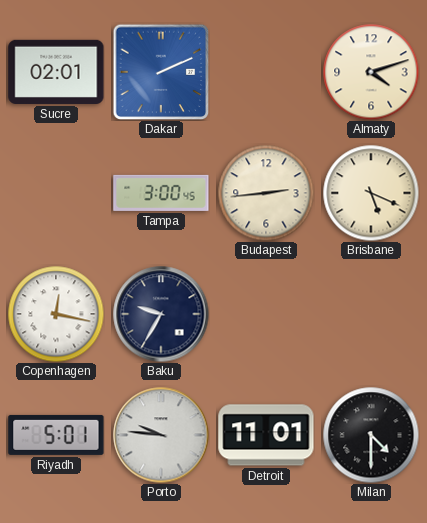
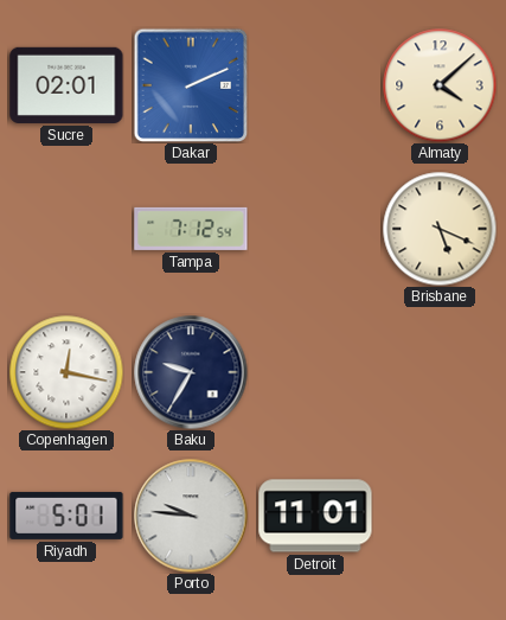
Almaty: 4:12 -> 4:08
Tampa: 3:00 -> 7:12
Budapest: 2:44 -> none
Milan: 4:30 -> none
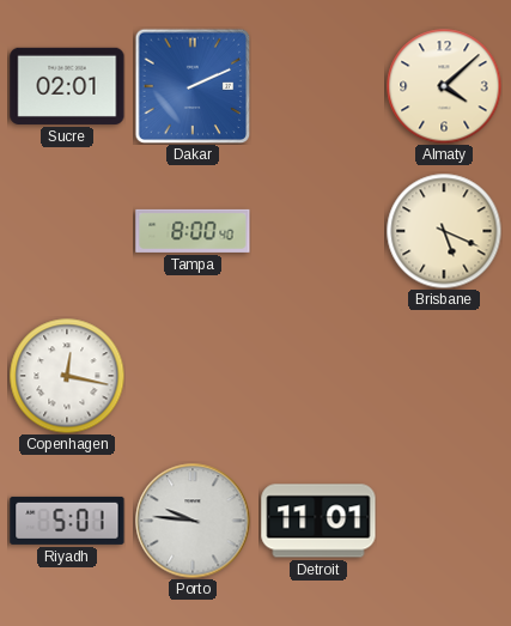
Tampa: 7:12 -> 8:00
Baku: 9:35 -> none
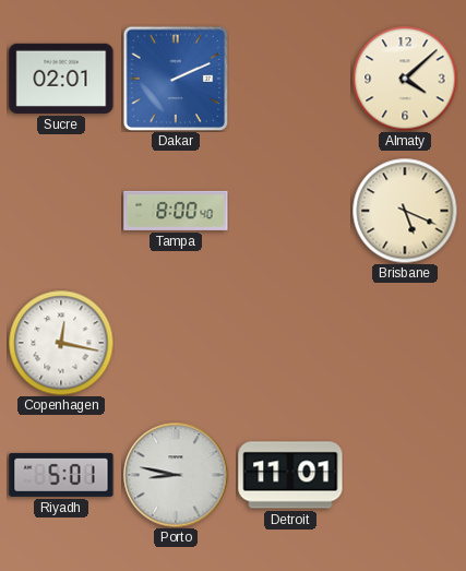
Porto: 9:46 -> 8:47
